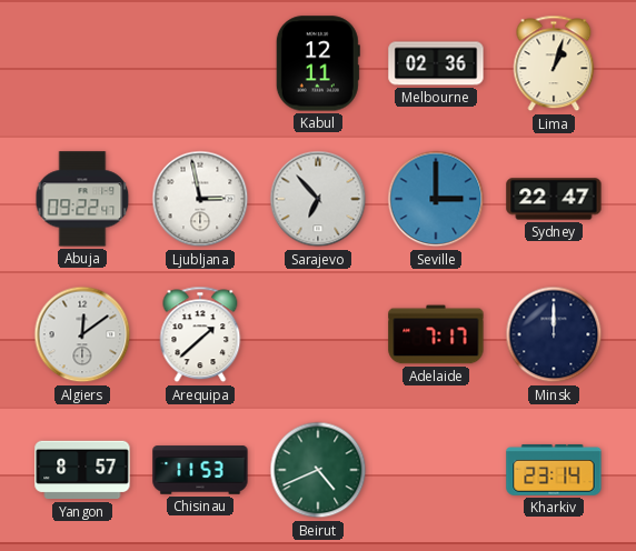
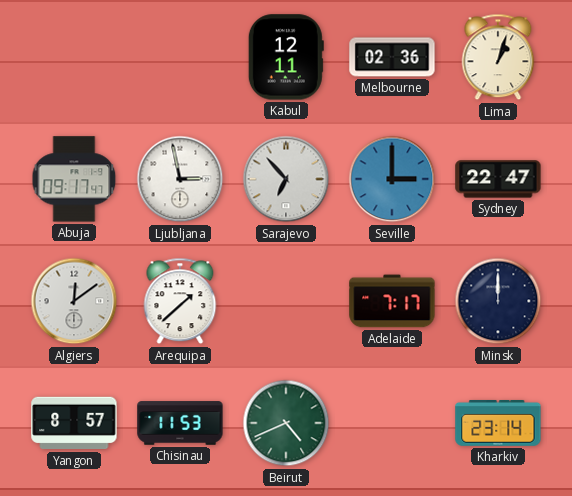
Abuja: 09:22 -> 09:17
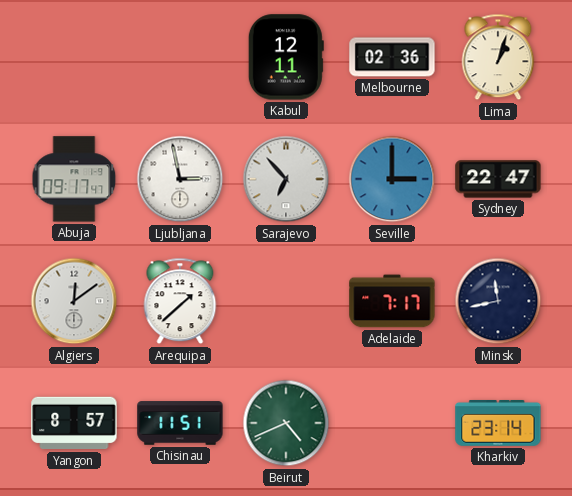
Minsk: 12:00 -> 11:43
Chisinau: 11:53 -> 11:51
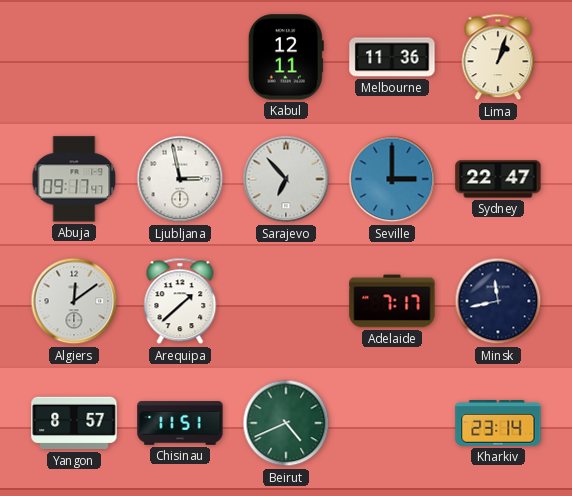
Melbourne: 02:36 -> 11:36
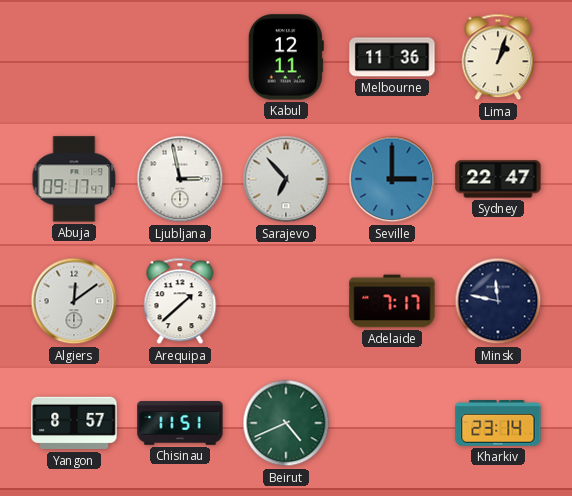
Minsk: 11:43 -> 11:47
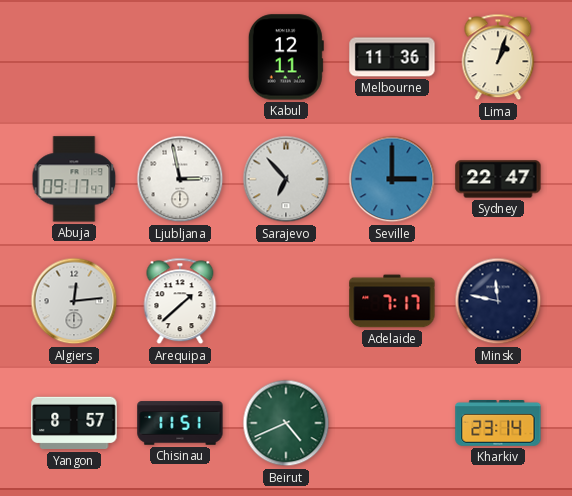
Algiers: 12:09 -> 12:14
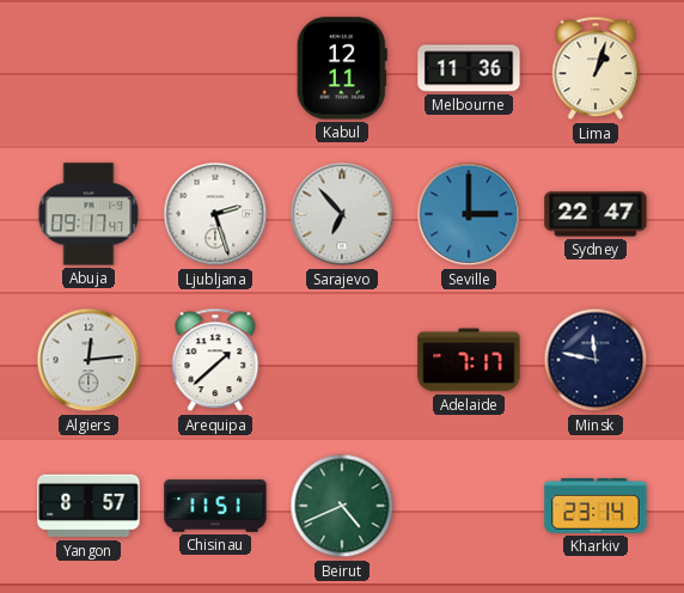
Ljubljana: 2:58 -> 2:27
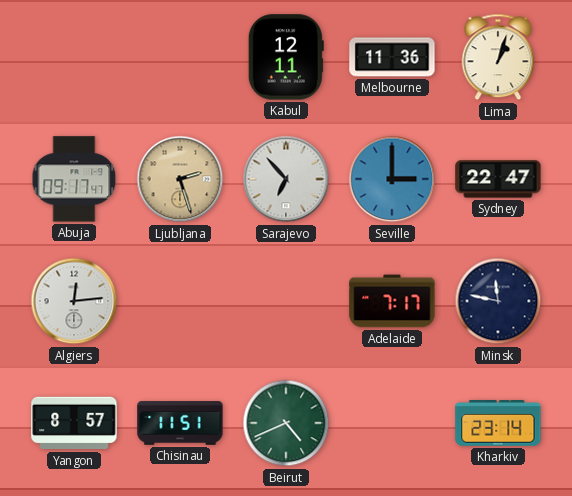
Ljubljana dial: white -> champagne
Arequipa: 1:38 -> none
